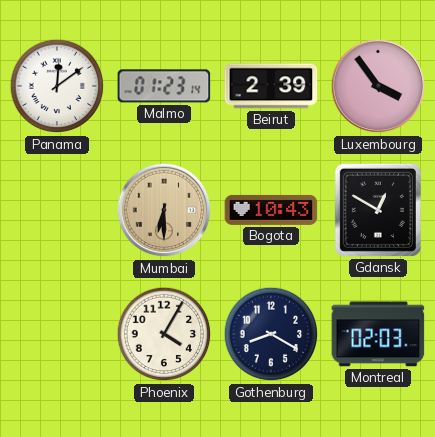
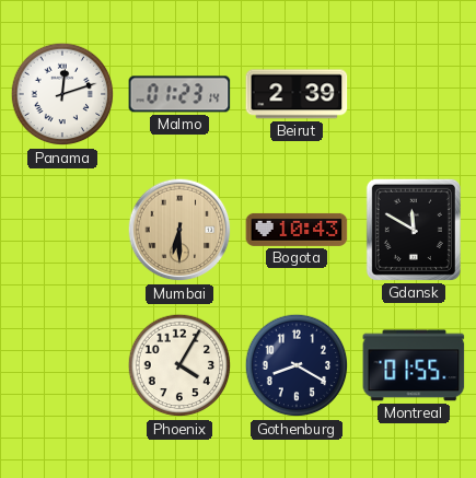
Panama: 12:09 -> 12:12
Luxembourg: 3:54 -> none
Gdansk: 12:50 -> 11:50
Montreal: 02:03 -> 01:55
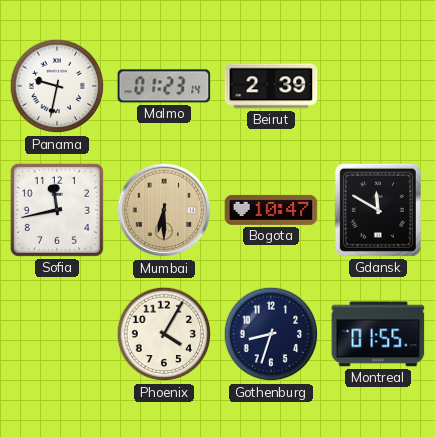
Panama: 12:12 -> 9:32
Sofia: none -> 11:43
Bogota: 10:43 -> 10:47
Gothenburg: 8:20 -> 8:33
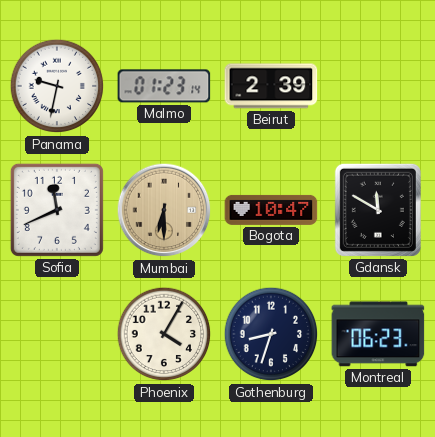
Sofia: 11:43 -> 11:41
Montreal: 01:55 -> 06:23
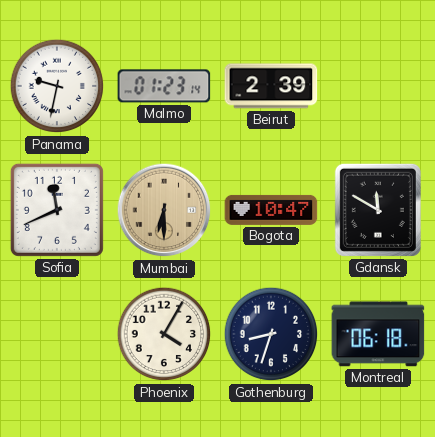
Montreal: 06:23 -> 06:18
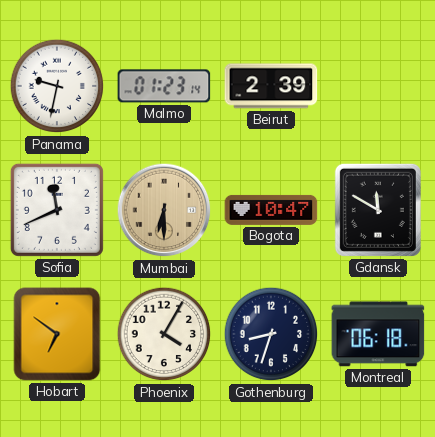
Hobart: none -> 6:51
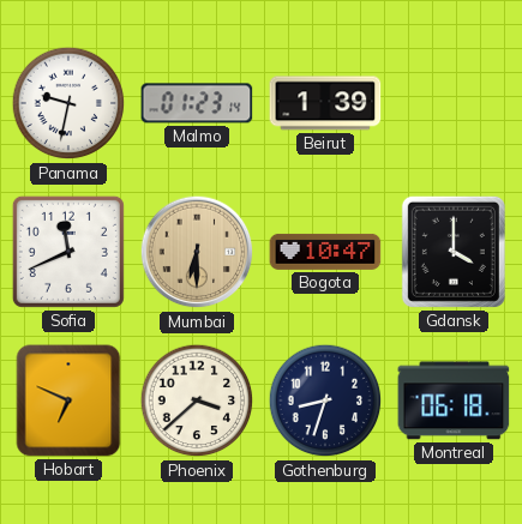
Beirut: 2:39 -> 1:39
Gdansk: 11:50 -> 4:00
Hobart: 6:51 -> 6:49
Phoenix: 4:05 -> 3:38
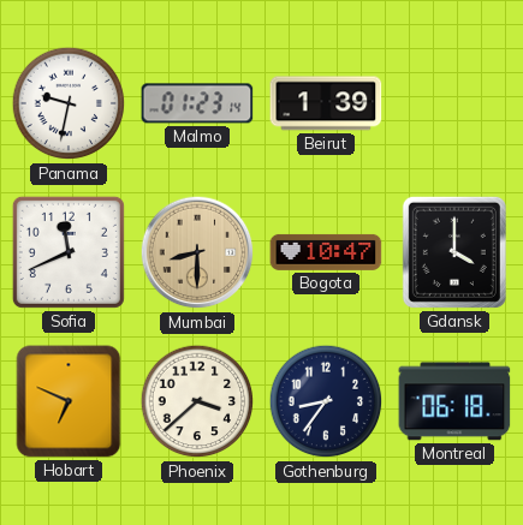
Mumbai: 6:30 -> 8:30
Gothenburg: 8:33 -> 8:36
